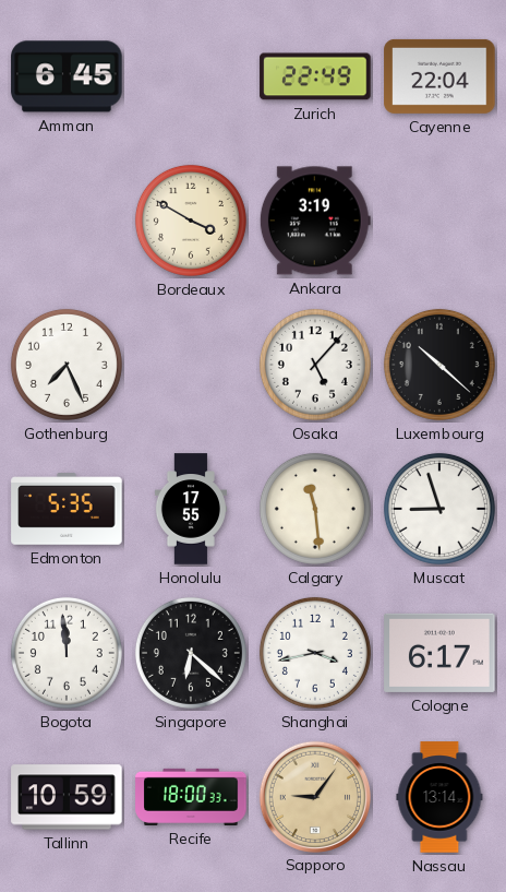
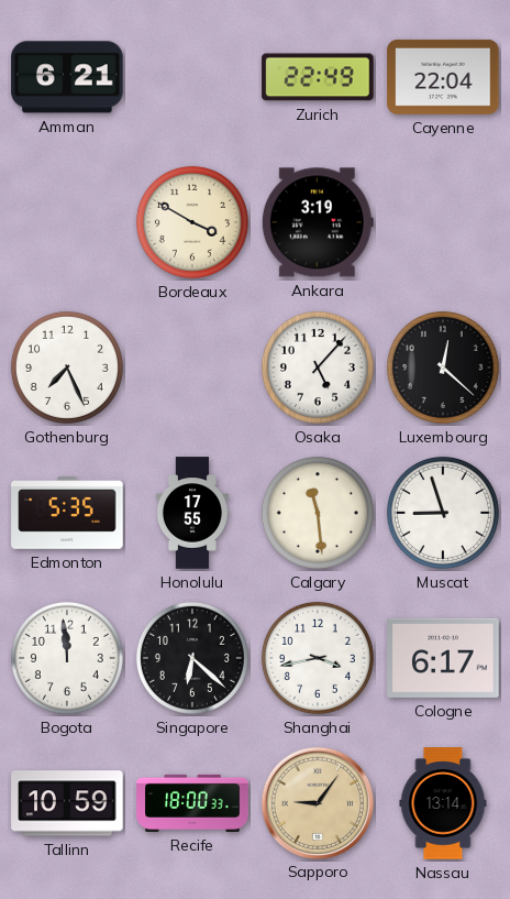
Amman: 6:45 -> 6:21
Luxembourg: 10:22 -> 12:22
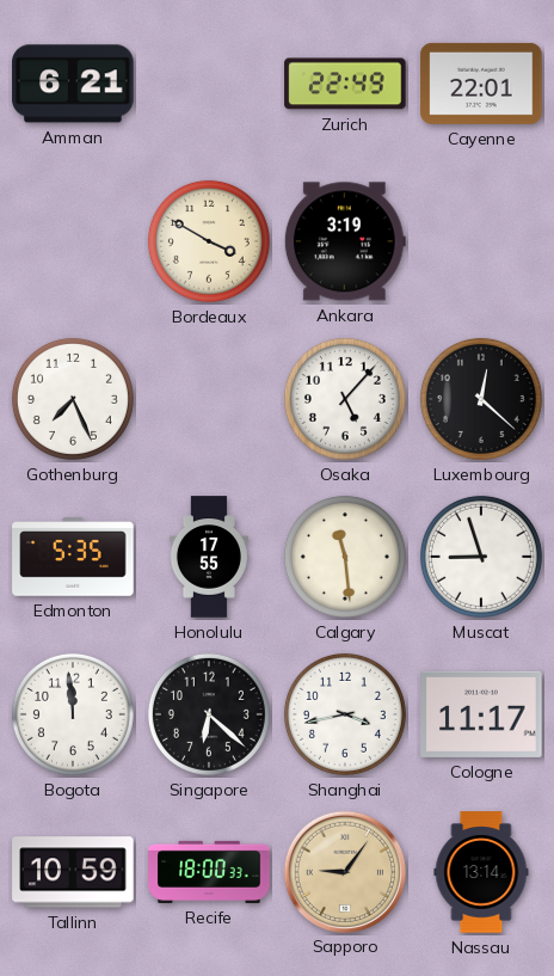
Cayenne: 22:04 -> 22:01
Cologne: 6:17 -> 11:17
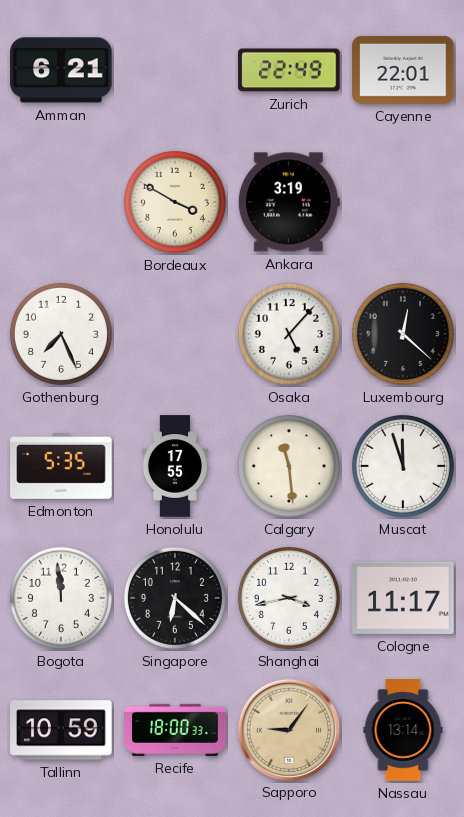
Muscat: 8:57 -> 11:57
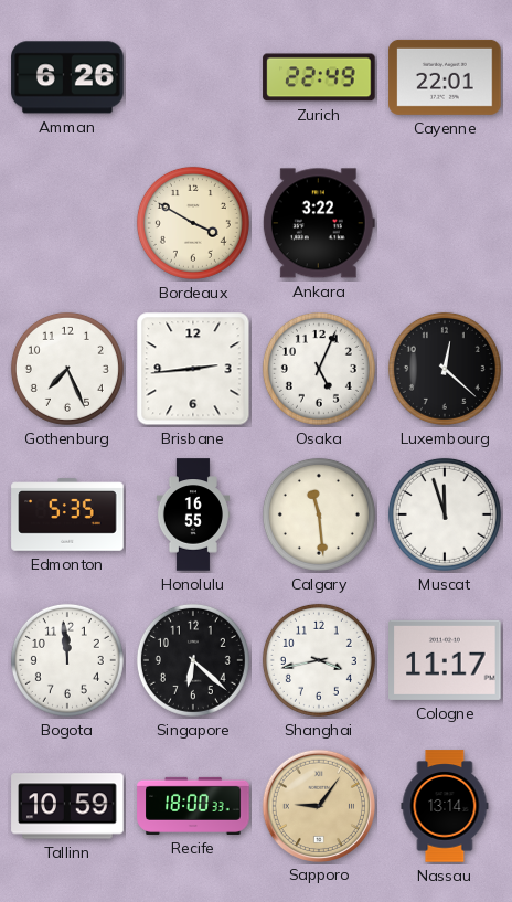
Amman: 6:21 -> 6:26
Ankara: 3:19 -> 3:22
Brisbane: none -> 2:44
Osaka: 5:07 -> 5:04
Honolulu: 17:55 -> 16:55
